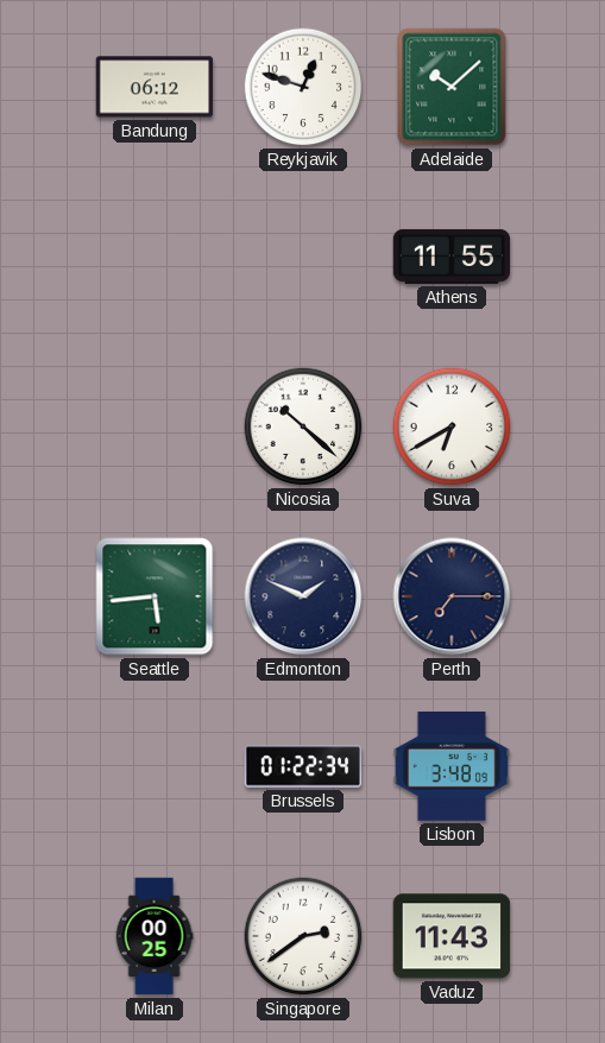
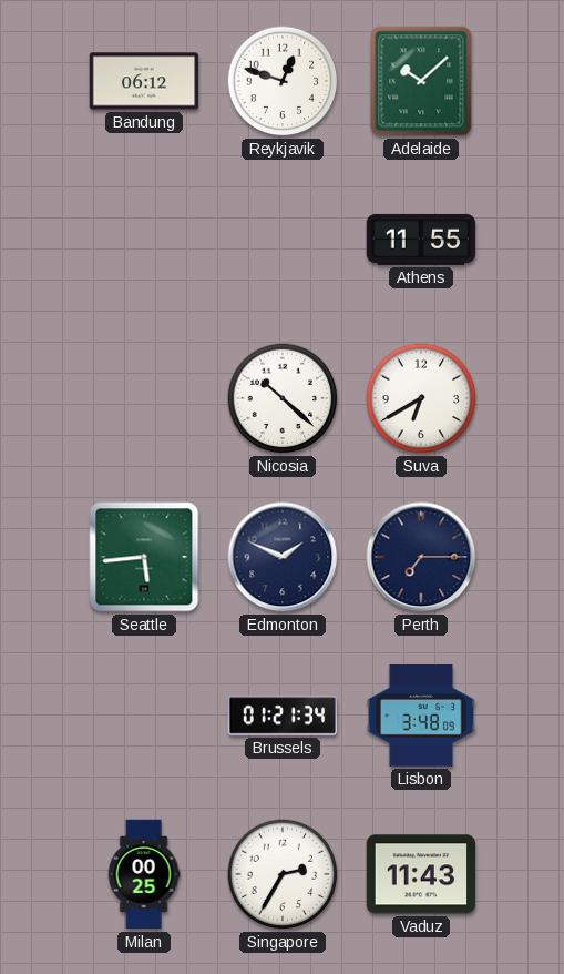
Brussels: 01:22 -> 01:21
Singapore: 2:39 -> 2:35
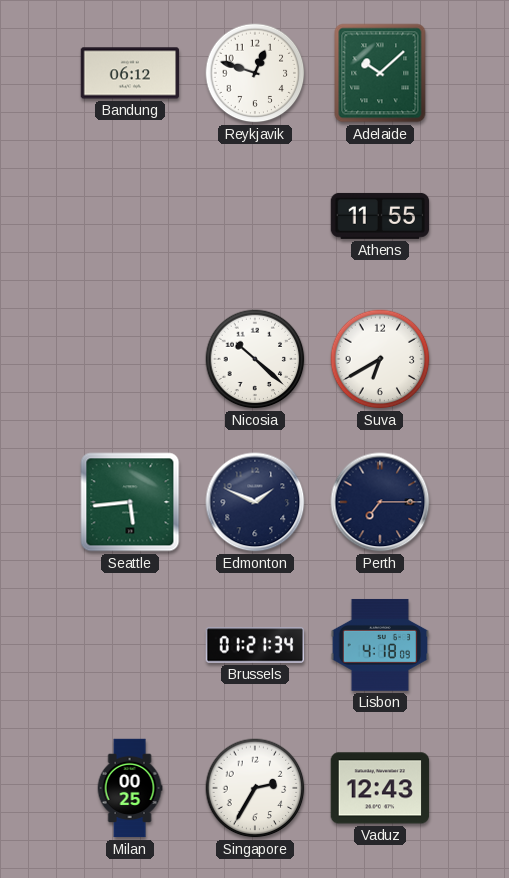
Lisbon: 3:48 -> 4:18
Vaduz: 11:43 -> 12:43
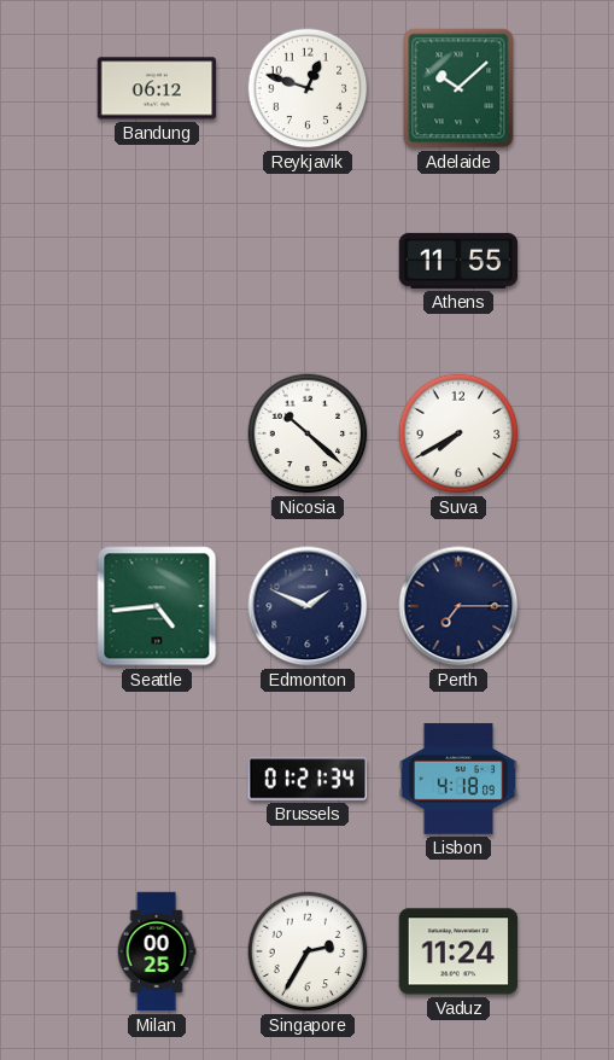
Suva: 6:40 -> 7:40
Seattle: 5:44 -> 4:44
Vaduz: 12:43 -> 11:24
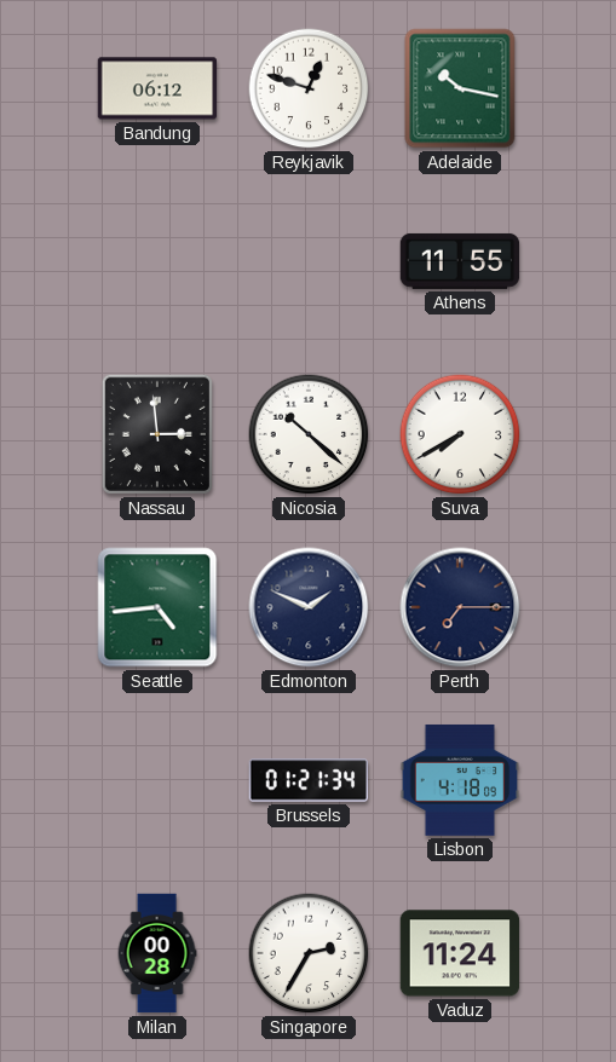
Adelaide: 10:08 -> 10:17
Nassau: none -> 2:59
Milan: 00:25 -> 00:28
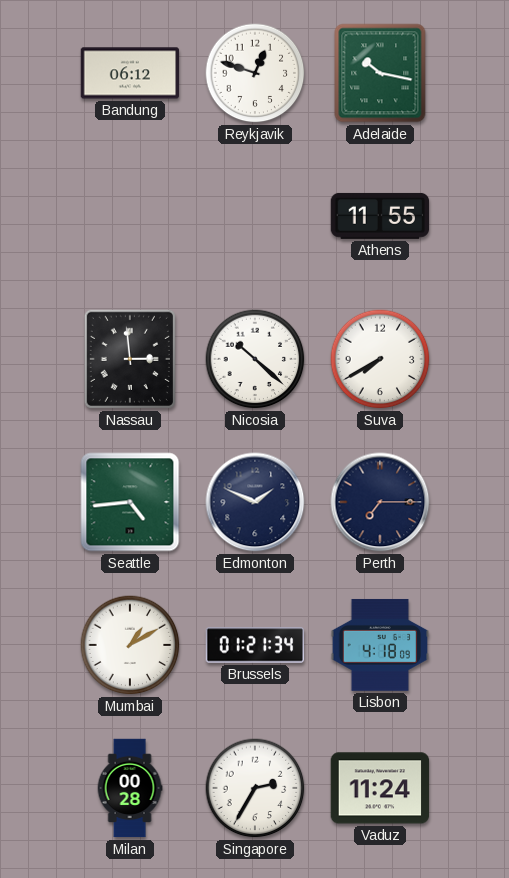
Mumbai: none -> 1:10
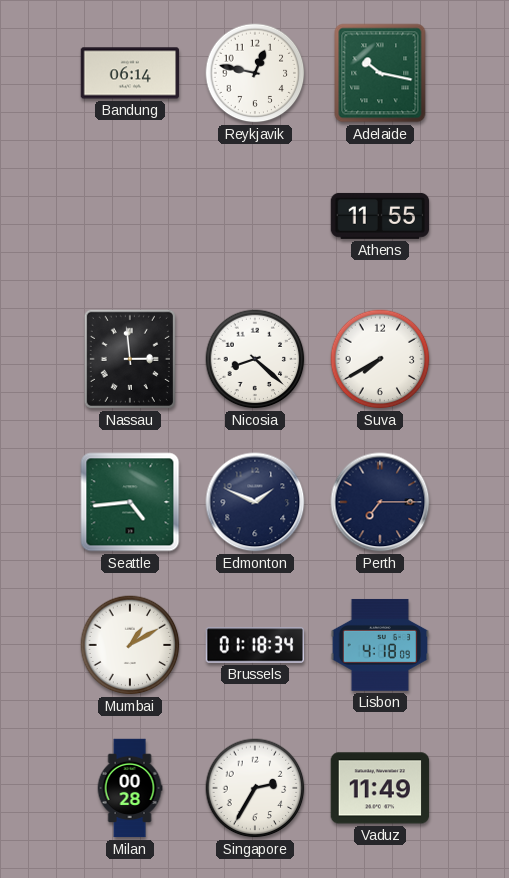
Bandung: 06:12 -> 06:14
Reykjavik: 12:48 -> 12:47
Nicosia: 10:22 -> 8:22
Brussels: 01:21 -> 01:18
Vaduz: 11:24 -> 11:49
